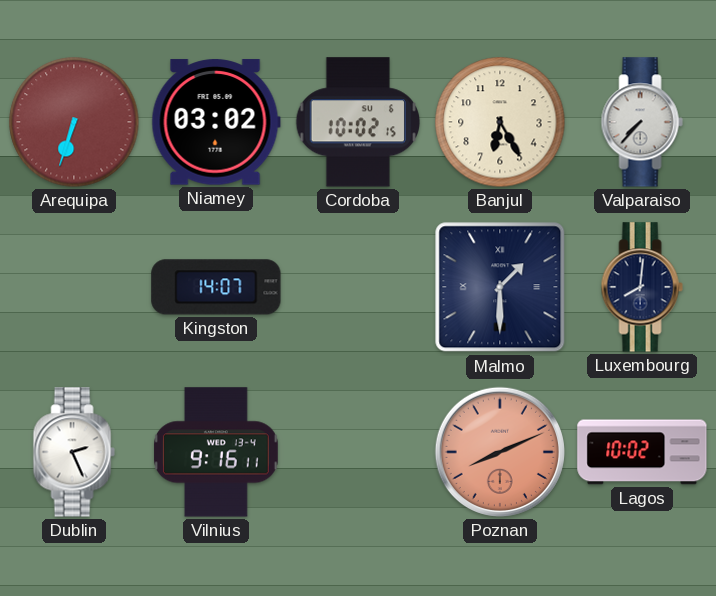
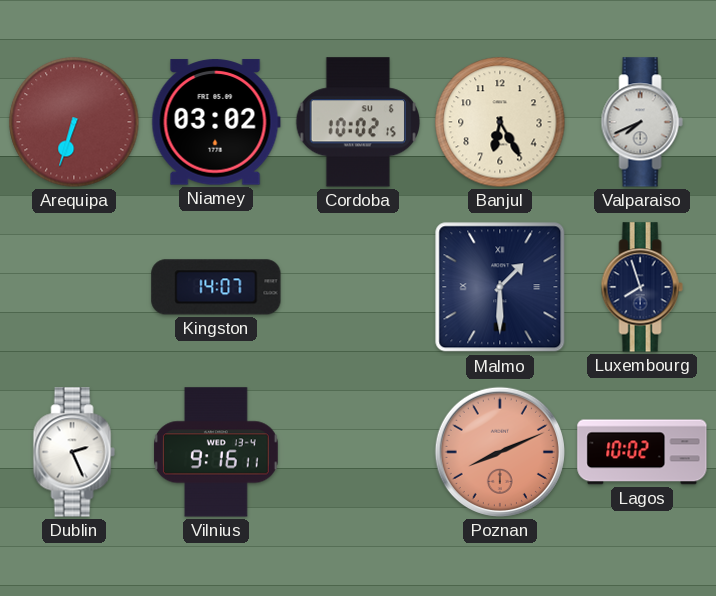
Valparaiso: 7:37 -> 7:41
Luxembourg: 8:01 -> 7:57
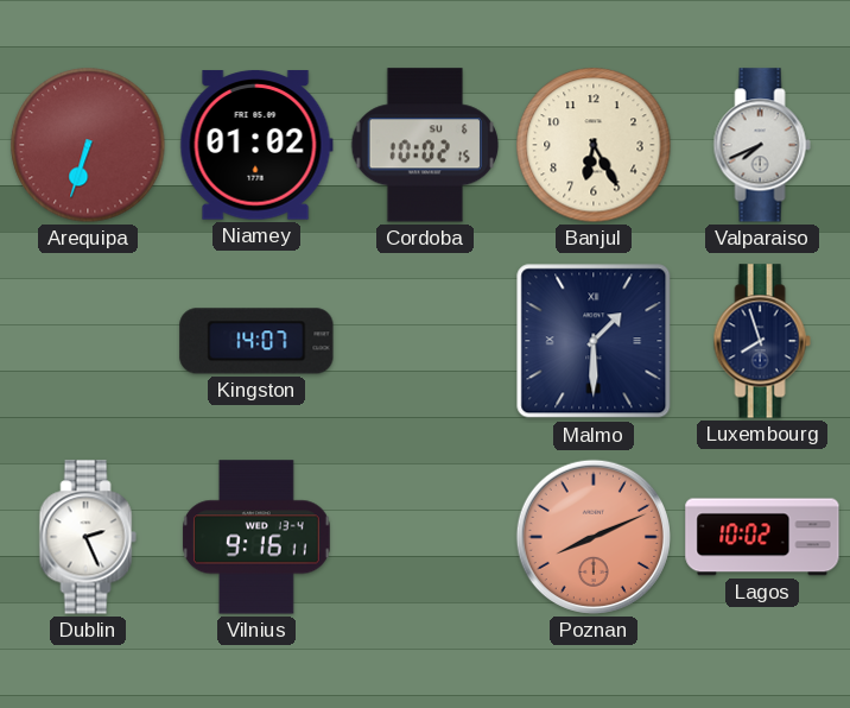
Niamey: 03:02 -> 01:02
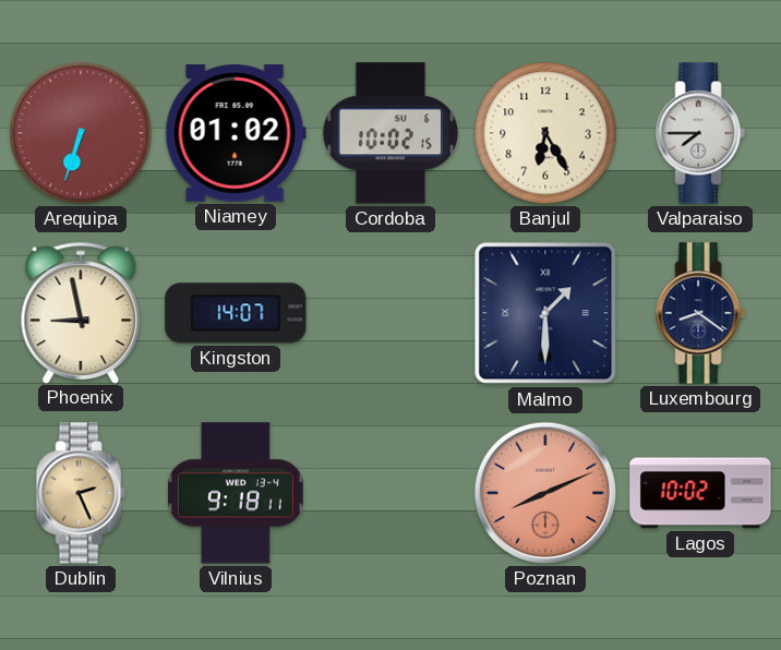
Valparaiso: 7:41 -> 7:45
Phoenix: none -> 8:58
Luxembourg: 7:57 -> 8:21
Dublin dial: white -> champagne
Vilnius: 9:16 -> 9:18
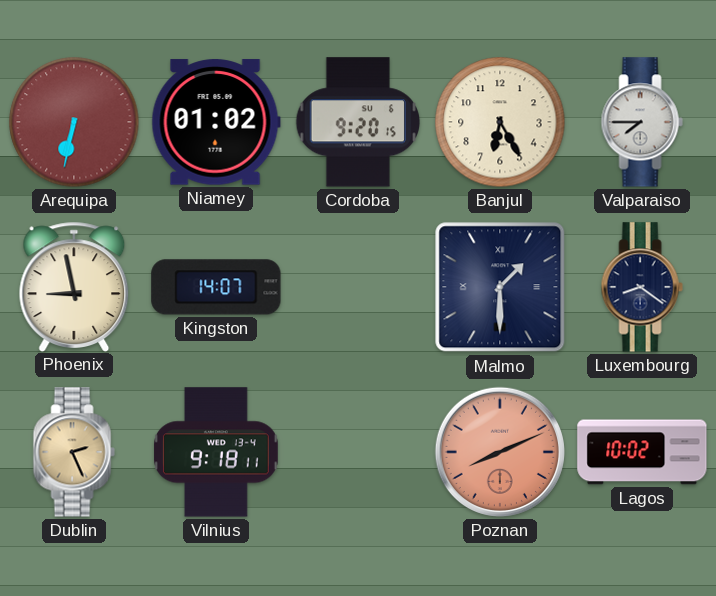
Arequipa: 6:33 -> 6:32
Cordoba: 10:02 -> 9:20
